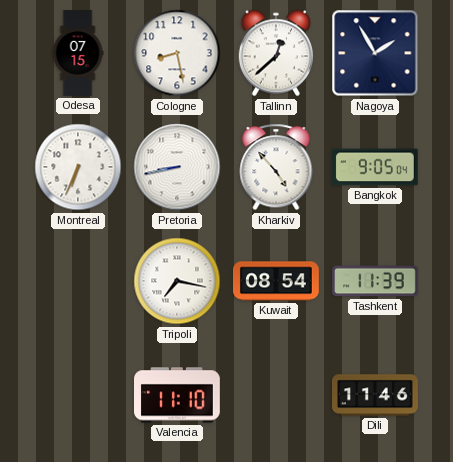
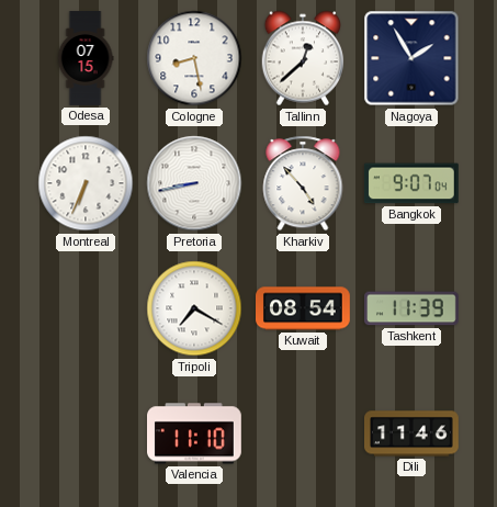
Bangkok: 9:05 -> 9:07
Tripoli: 7:17 -> 7:20
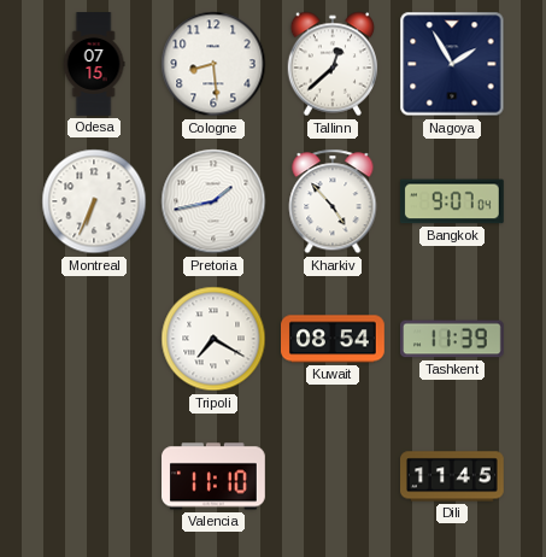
Cologne: 8:28 -> 8:29
Pretoria: 8:43 -> 1:43
Dili: 11:46 -> 11:45
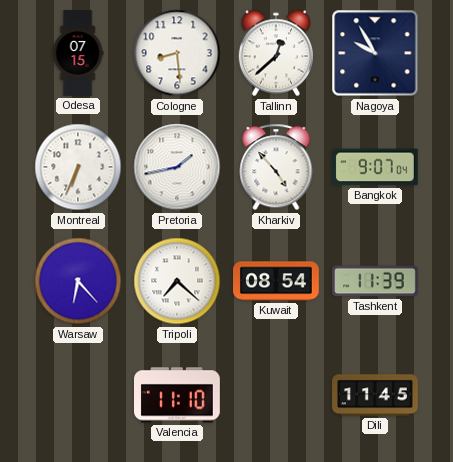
Nagoya: 1:55 -> 9:55
Warsaw: none -> 6:23
Tripoli: 7:20 -> 7:22
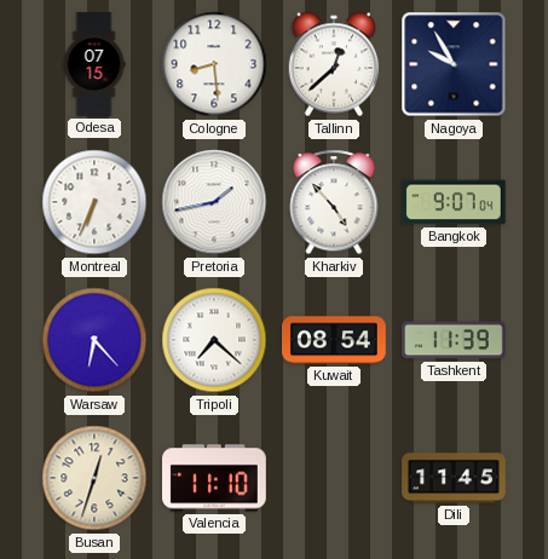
Busan: none -> 12:33
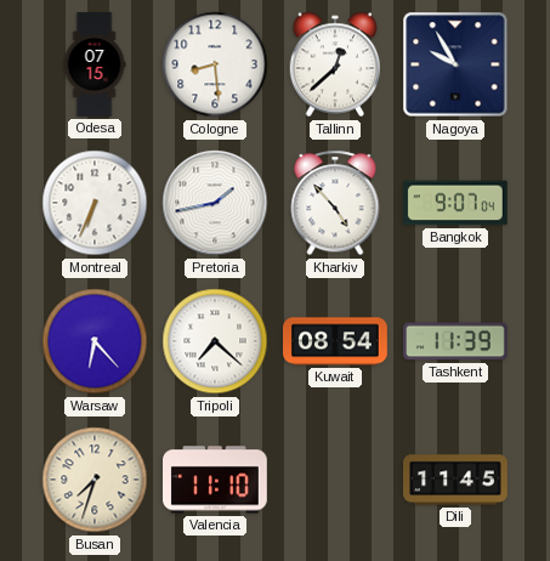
Busan: 12:33 -> 7:33
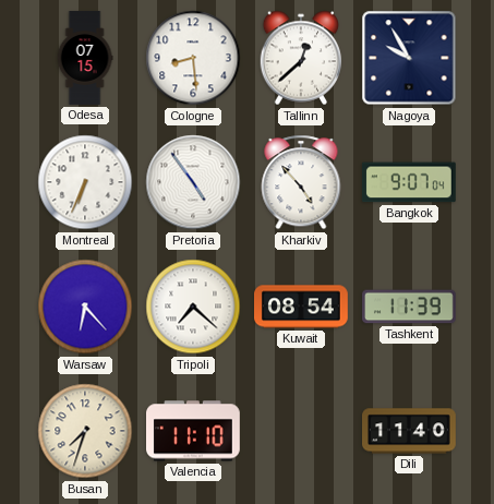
Pretoria: 1:43 -> 4:54
Dili: 11:45 -> 11:40
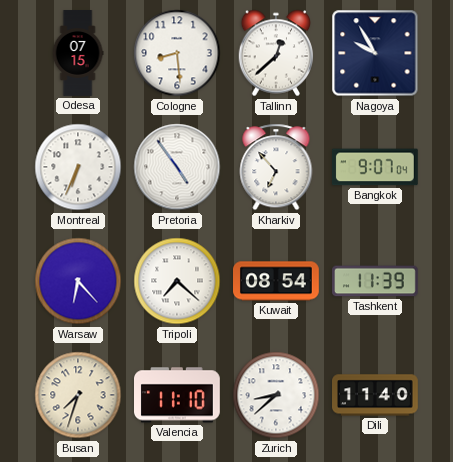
Kharkiv: 4:53 -> 6:53
Zurich: none -> 8:38
